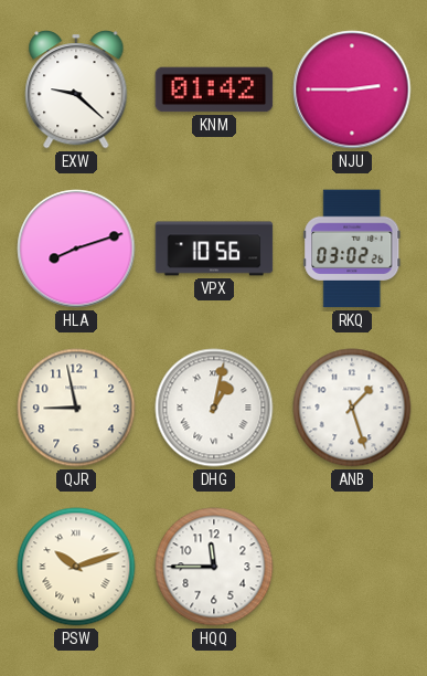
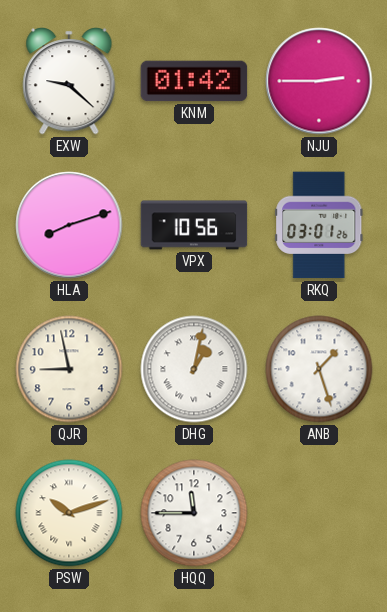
RKQ: 03:02 -> 03:01
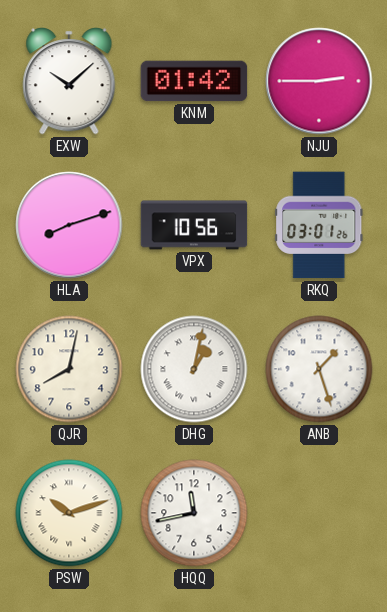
EXW: 9:22 -> 10:08
QJR: 8:58 -> 8:02
HQQ: 11:45 -> 11:43
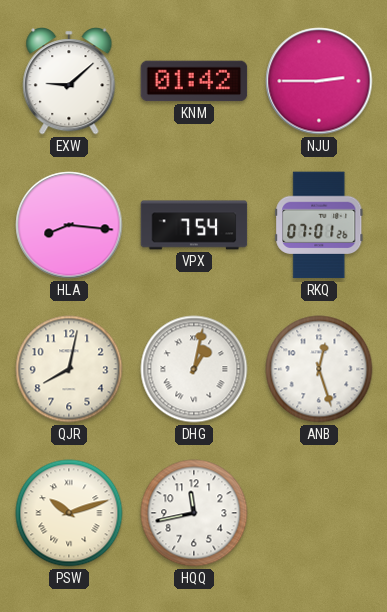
EXW: 10:08 -> 9:08
HLA: 8:12 -> 8:16
VPX: 10:56 -> 7:54
RKQ: 03:01 -> 07:01
ANB: 1:27 -> 12:27
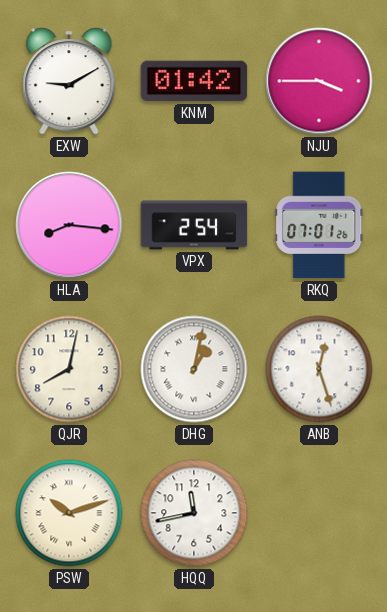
EXW: 9:08 -> 9:10
NJU: 2:45 -> 3:45
VPX: 7:54 -> 2:54
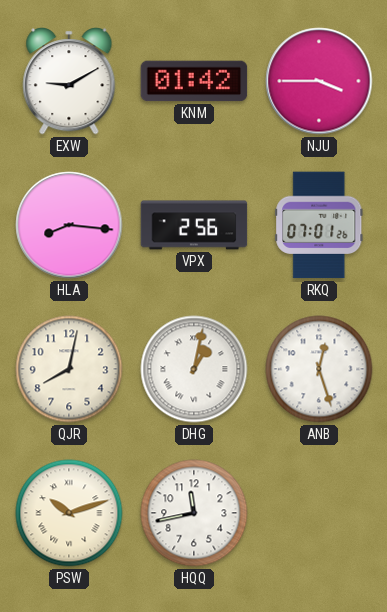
VPX: 2:54 -> 2:56
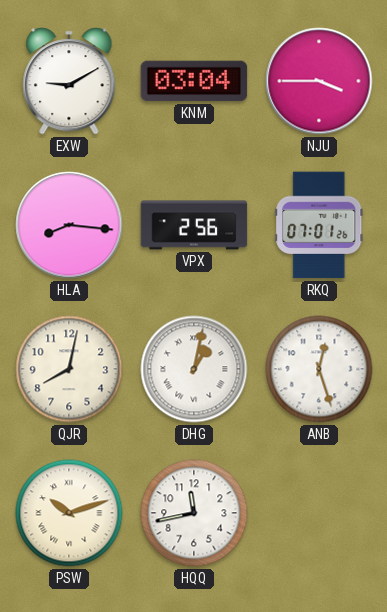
KNM: 01:42 -> 03:04
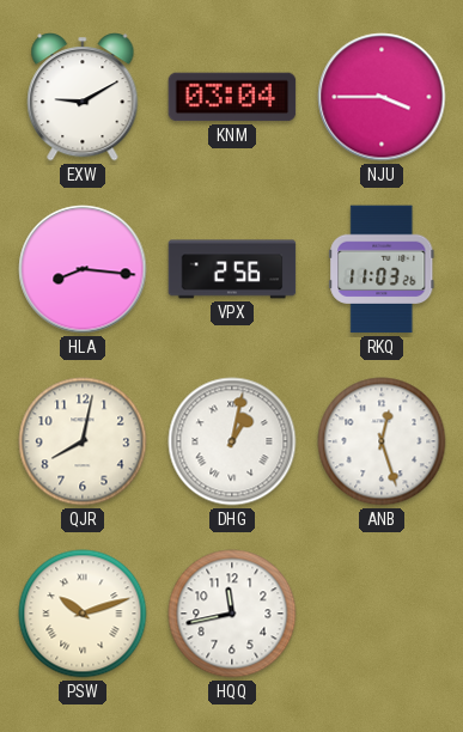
RKQ: 07:01 -> 11:03
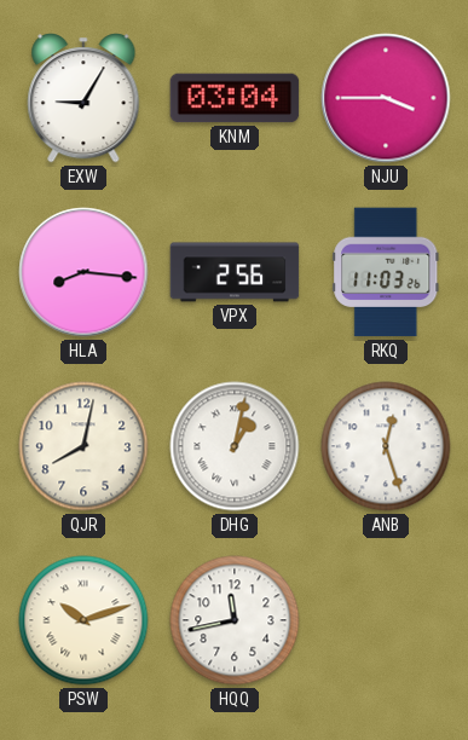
EXW: 9:10 -> 9:05
